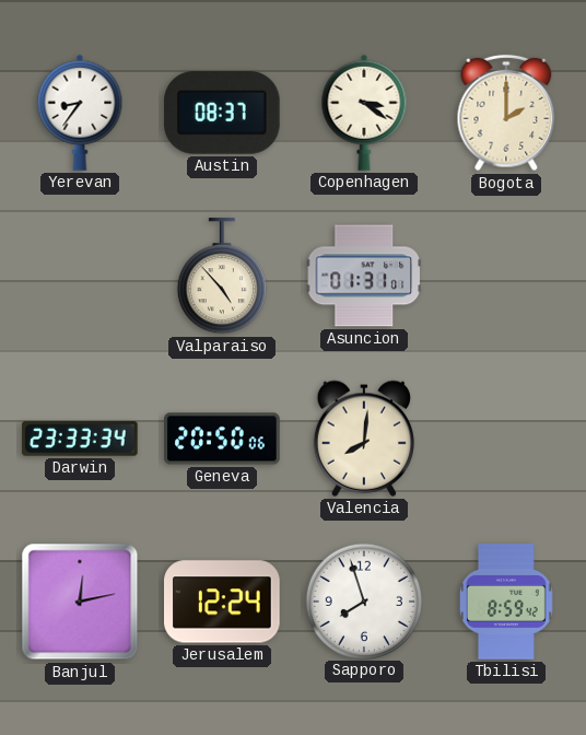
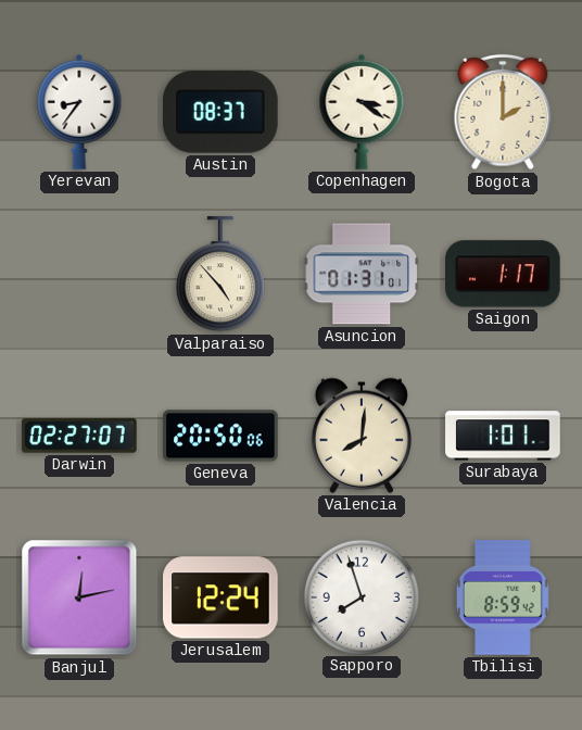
Saigon: none -> 1:17
Darwin: 23:33 -> 02:27
Surabaya: none -> 1:01
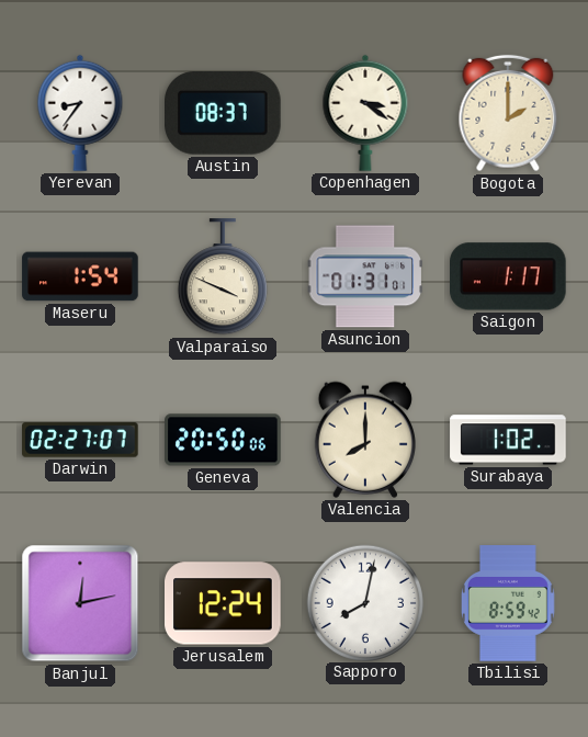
Maseru: none -> 1:54
Valparaiso: 4:53 -> 3:49
Valencia: 8:01 -> 8:00
Surabaya: 1:01 -> 1:02
Sapporo: 7:57 -> 8:02
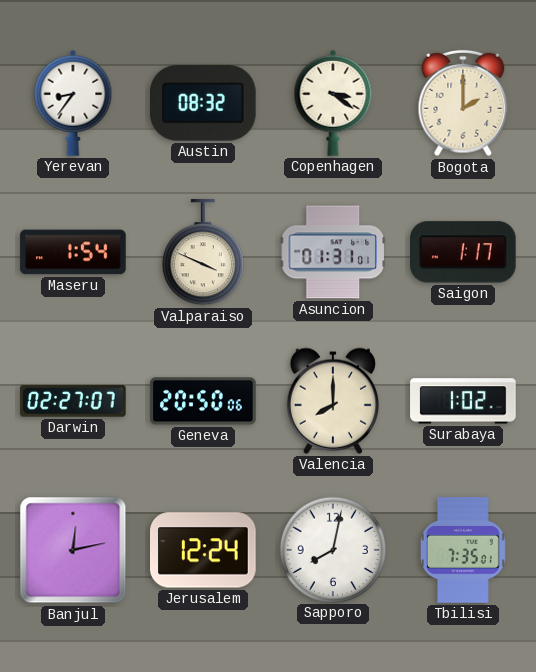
Austin: 08:37 -> 08:32
Tbilisi: 8:59 -> 7:35
